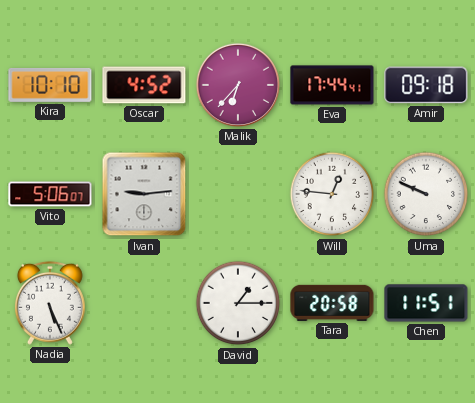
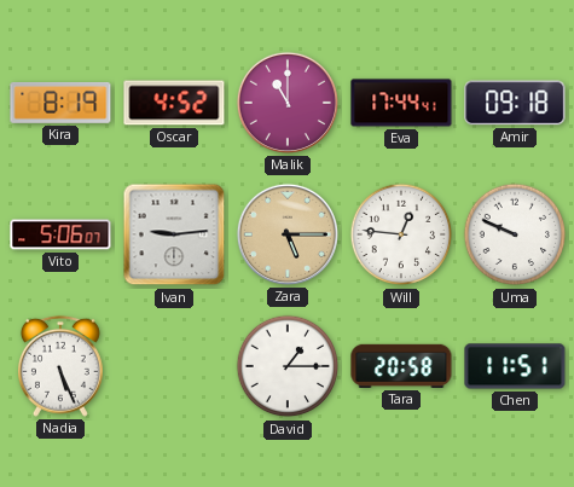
Kira: 10:10 -> 8:19
Malik: 6:37 -> 11:00
Zara: none -> 5:15
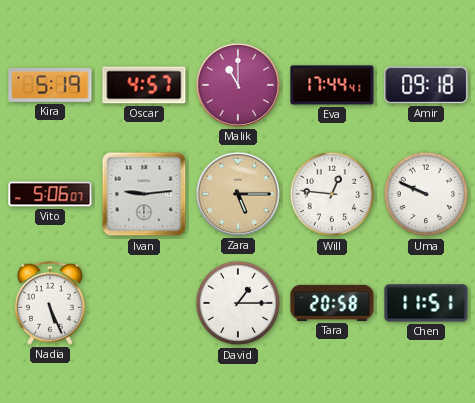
Kira: 8:19 -> 5:19
Oscar: 4:52 -> 4:57
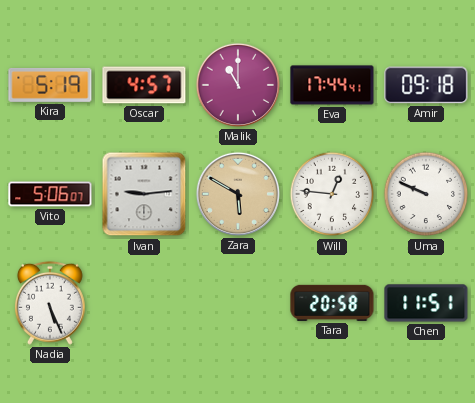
Zara: 5:15 -> 5:50
David: 1:15 -> none
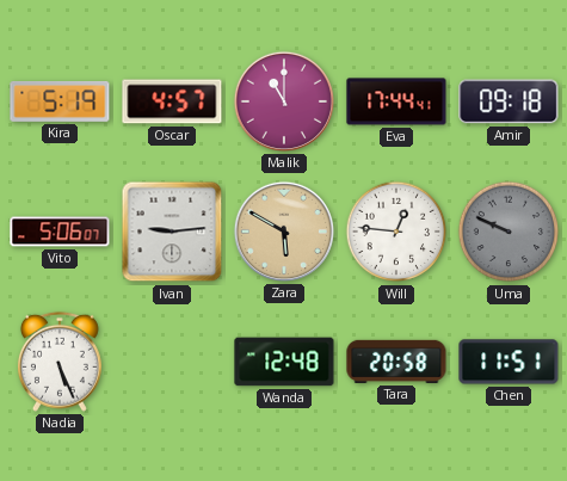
Uma dial: white -> grey
Wanda: none -> 12:48
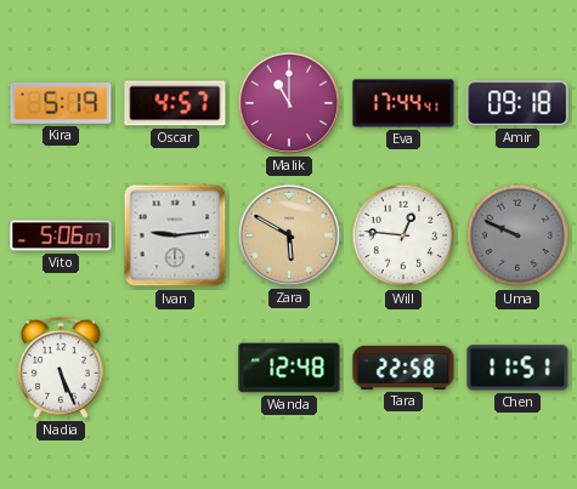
Tara: 20:58 -> 22:58
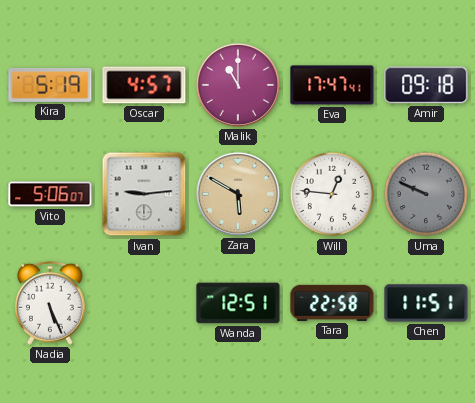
Eva: 17:44 -> 17:47
Wanda: 12:48 -> 12:51
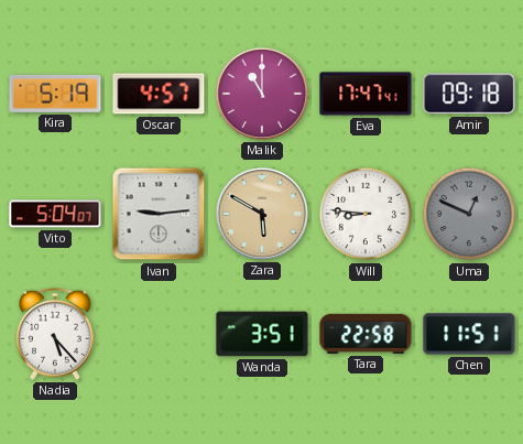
Vito: 5:06 -> 5:04
Will: 12:46 -> 8:46
Uma: 9:49 -> 12:49
Nadia: 5:26 -> 5:23
Wanda: 12:51 -> 3:51
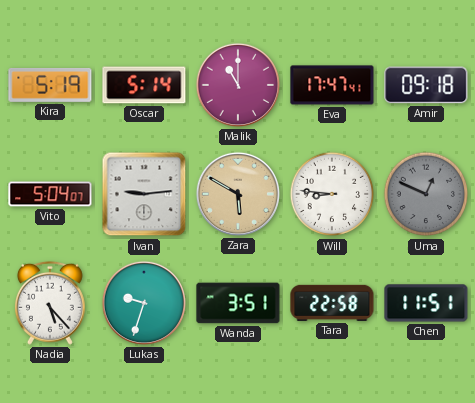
Oscar: 4:57 -> 5:14
Lukas: none -> 9:33
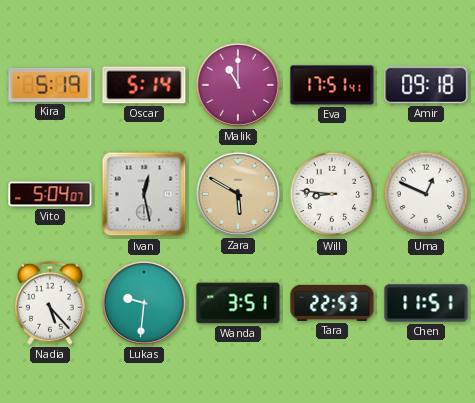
Eva: 17:47 -> 17:51
Ivan: 9:14 -> 12:28
Uma dial: grey -> white
Lukas: 9:33 -> 9:31
Tara: 22:58 -> 22:53
